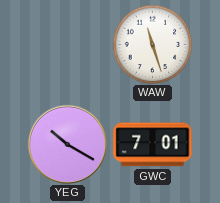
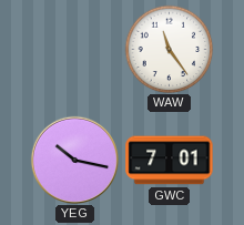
WAW: 11:27 -> 11:24
YEG: 10:20 -> 10:17
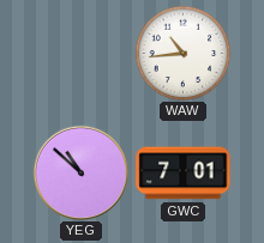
WAW: 11:24 -> 10:44
YEG: 10:17 -> 10:52
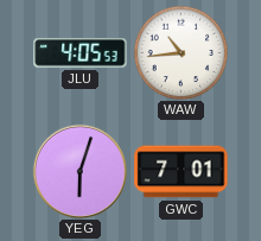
JLU: none -> 4:05
YEG: 10:52 -> 6:03
